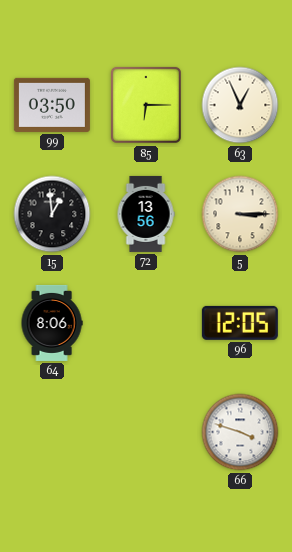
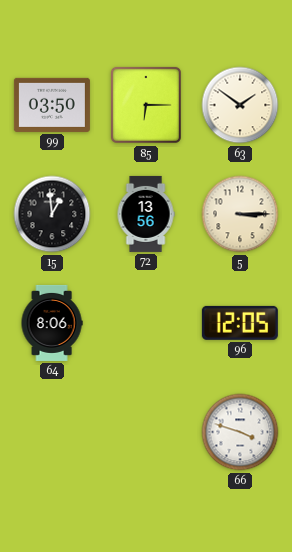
63: 12:56 -> 1:51
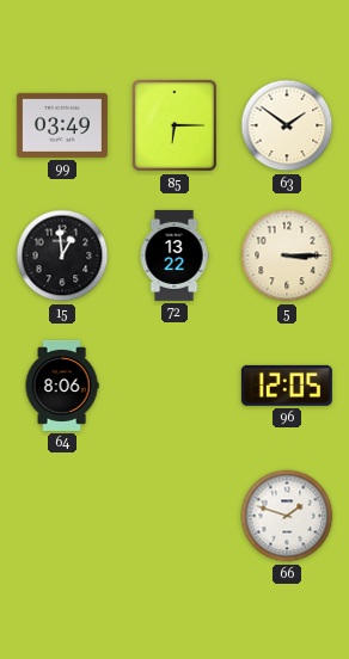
99: 03:50 -> 03:49
72: 13:56 -> 13:22
66: 3:48 -> 1:48
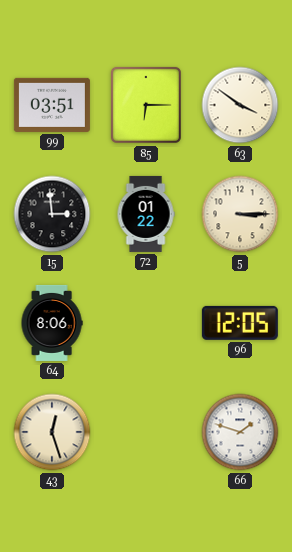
99: 03:49 -> 03:51
63: 1:51 -> 3:51
15: 12:59 -> 2:59
72: 13:22 -> 01:22
43: none -> 12:27
